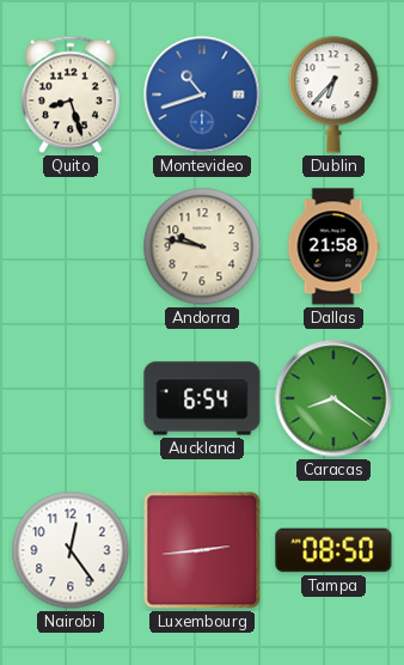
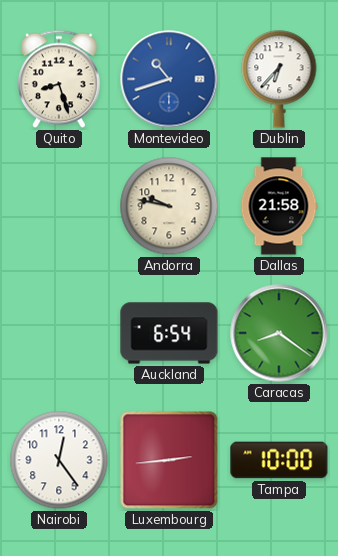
Tampa: 08:50 -> 10:00
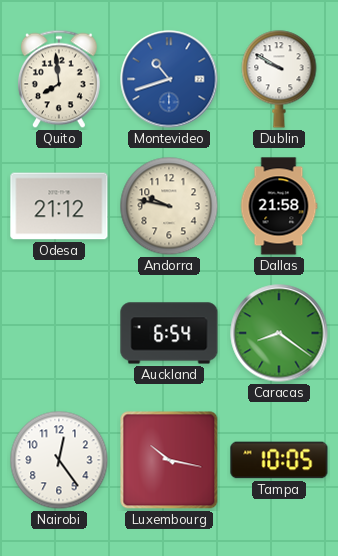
Quito: 8:27 -> 7:59
Dublin: 6:37 -> 9:50
Odesa: none -> 21:12
Luxembourg: 2:44 -> 10:17
Tampa: 10:00 -> 10:05
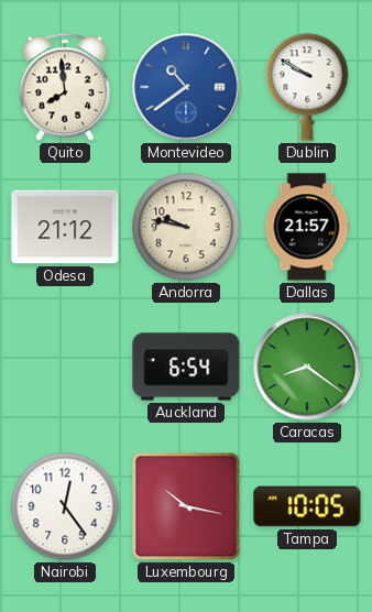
Montevideo: 10:42 -> 10:39
Dallas: 21:58 -> 21:57
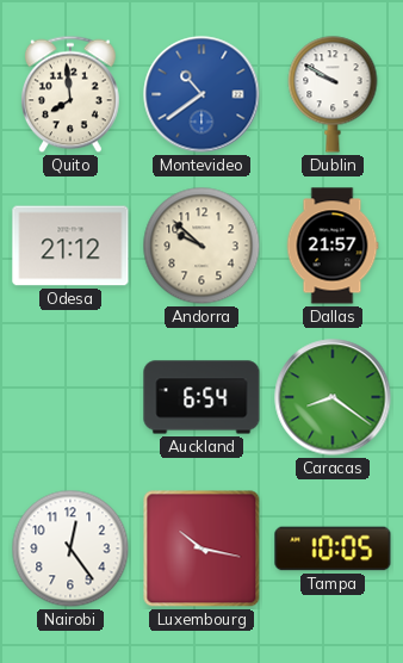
Andorra: 9:47 -> 9:52
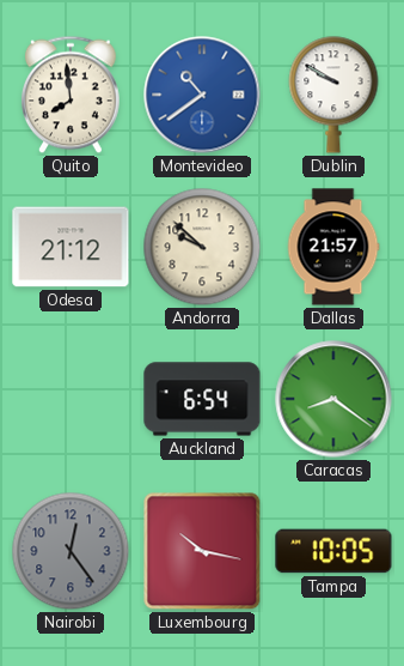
Nairobi dial: white -> grey
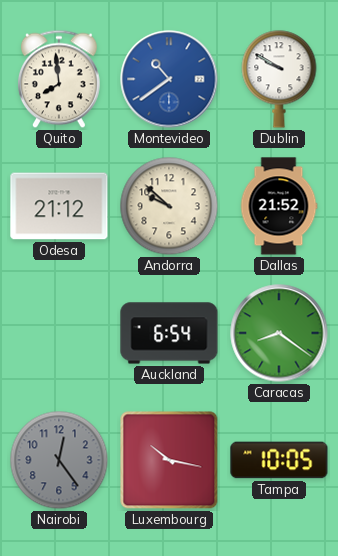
Dallas: 21:57 -> 21:52
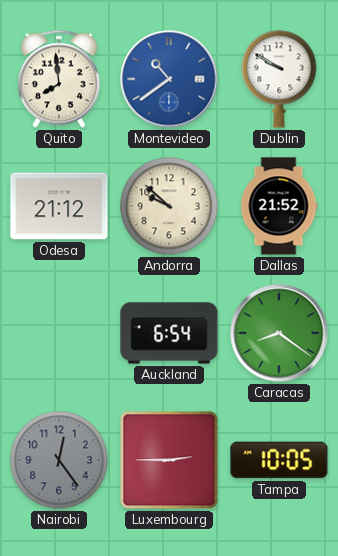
Luxembourg: 10:17 -> 2:45
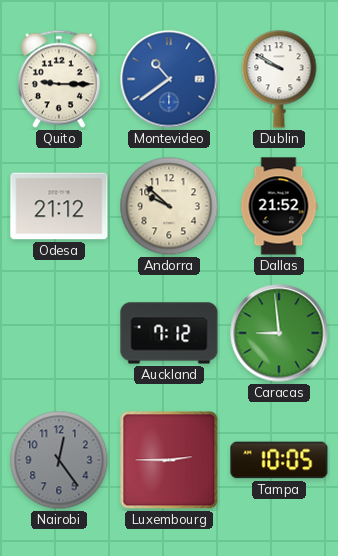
Quito: 7:59 -> 9:15
Auckland: 6:54 -> 7:12
Caracas: 8:21 -> 8:59
